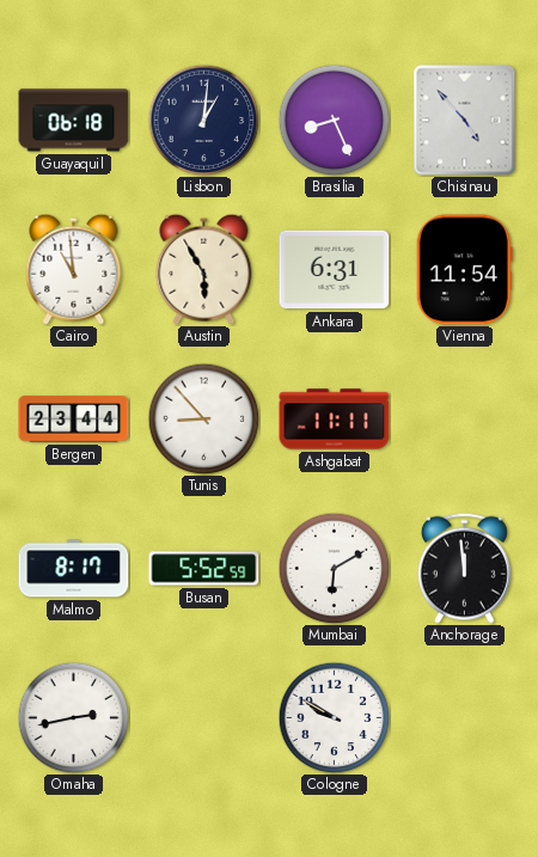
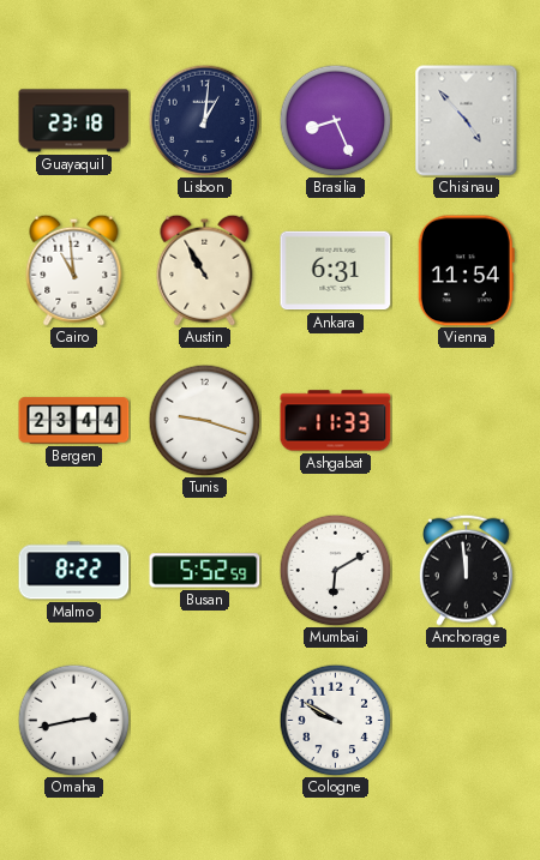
Guayaquil: 06:18 -> 23:18
Austin: 5:55 -> 10:55
Tunis: 8:53 -> 9:18
Ashgabat: 11:11 -> 11:33
Malmo: 8:17 -> 8:22
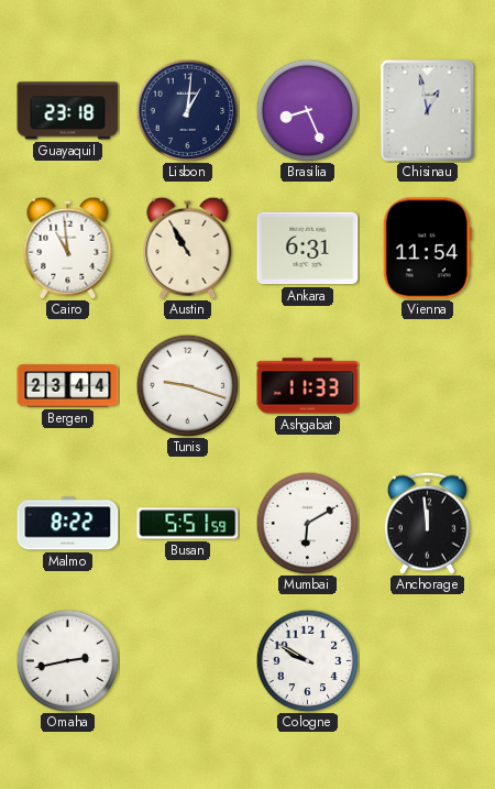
Chisinau: 4:53 -> 12:58
Busan: 5:52 -> 5:51
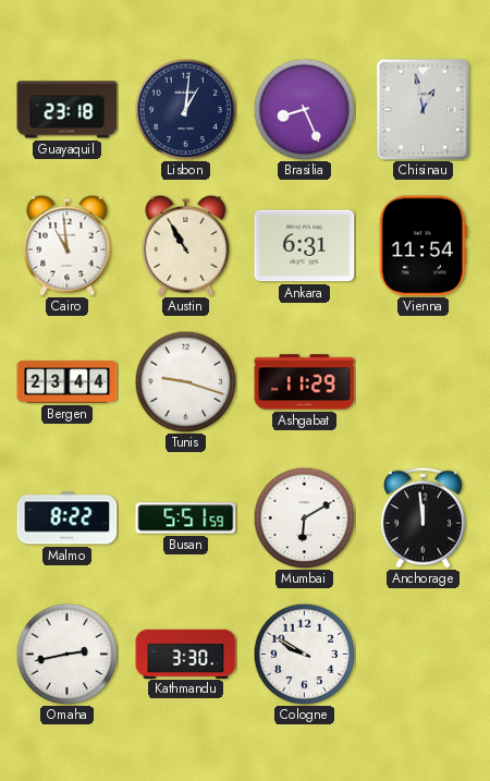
Ashgabat: 11:33 -> 11:29
Kathmandu: none -> 3:30
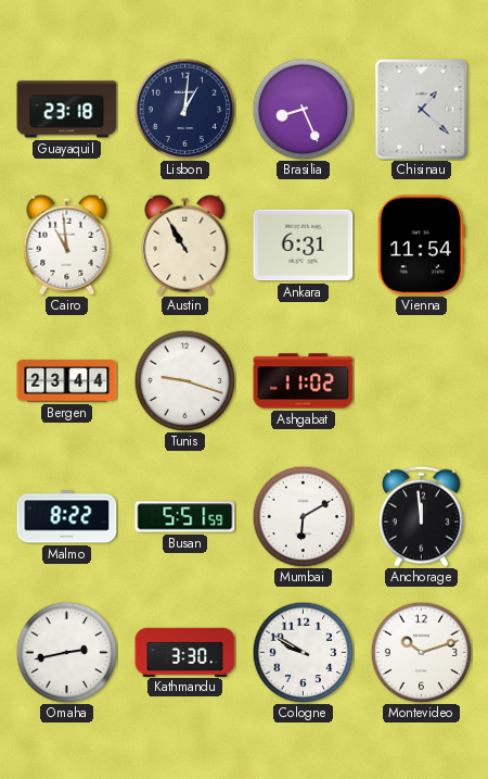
Chisinau: 12:58 -> 1:22
Ashgabat: 11:29 -> 11:02
Montevideo: none -> 10:12
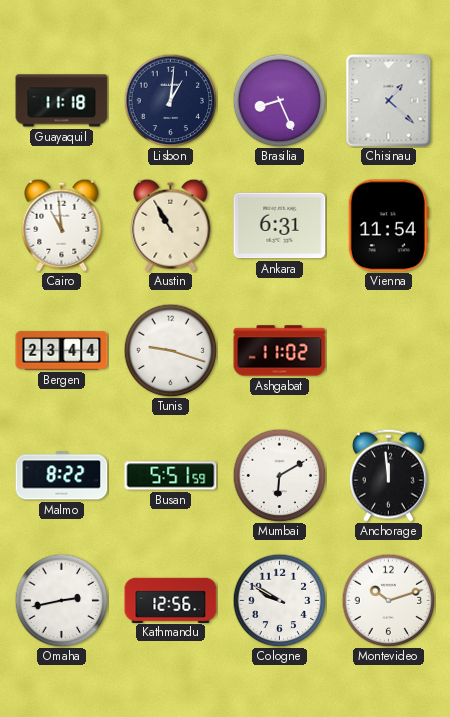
Guayaquil: 23:18 -> 11:18
Kathmandu: 3:30 -> 12:56
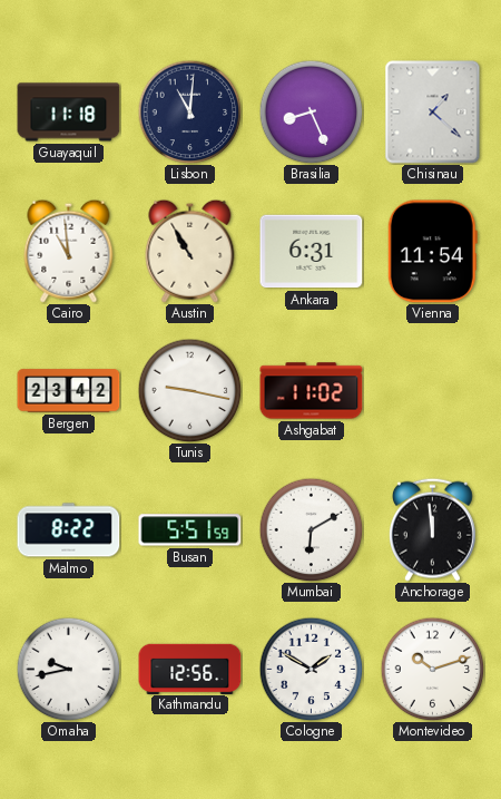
Lisbon: 1:01 -> 11:01
Bergen: 23:44 -> 23:42
Tunis: 9:18 -> 9:17
Omaha: 2:43 -> 9:43
Cologne: 9:50 -> 1:50
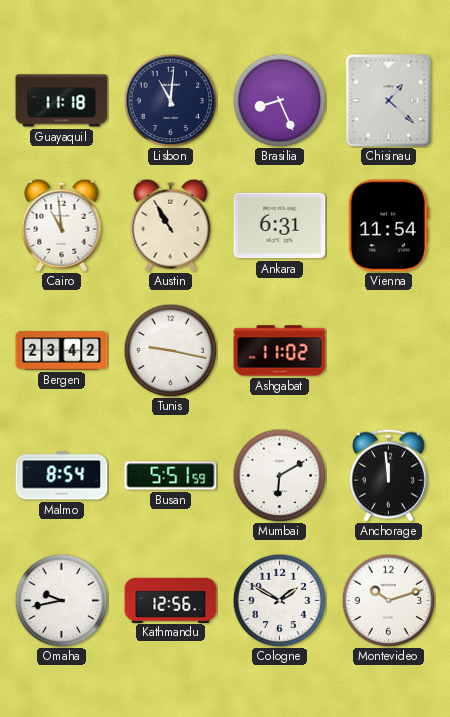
Malmo: 8:22 -> 8:54
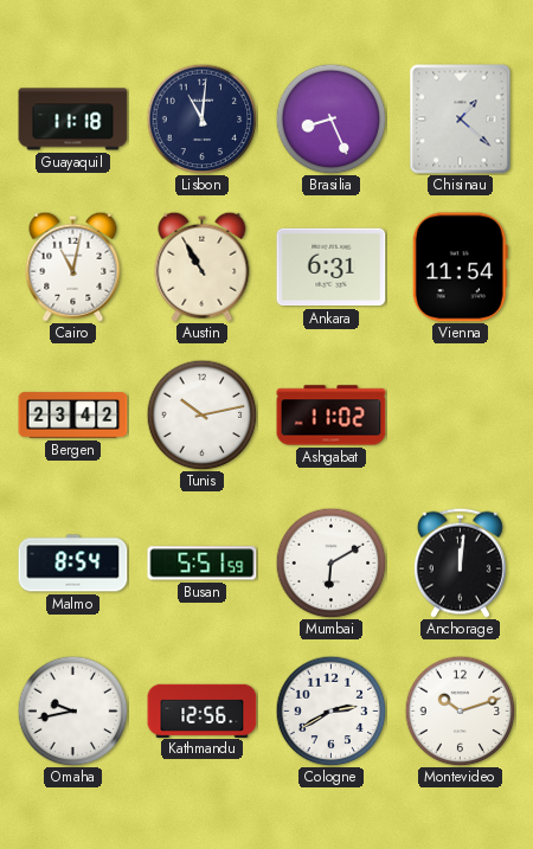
Cairo: 10:59 -> 11:02
Tunis: 9:17 -> 10:13
Anchorage: 11:59 -> 12:01
Cologne: 1:50 -> 2:40
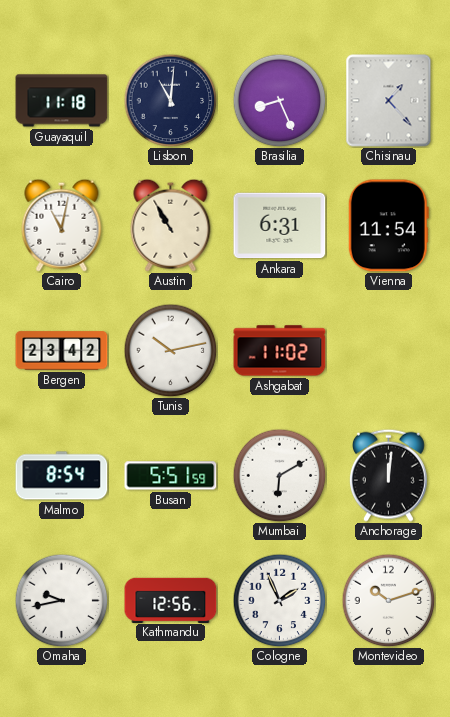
Chisinau: 1:22 -> 1:23
Cologne: 2:40 -> 1:56
